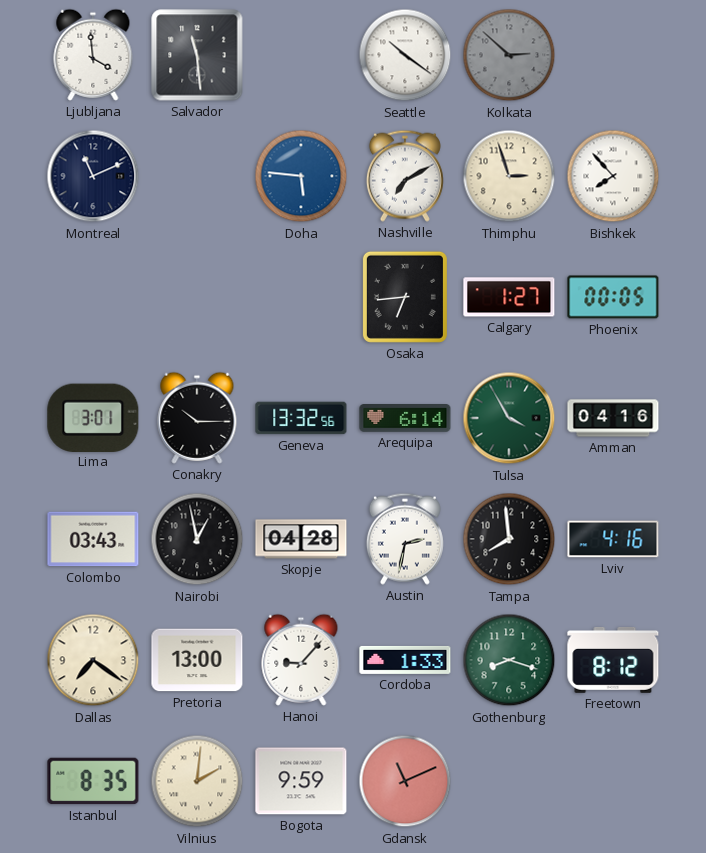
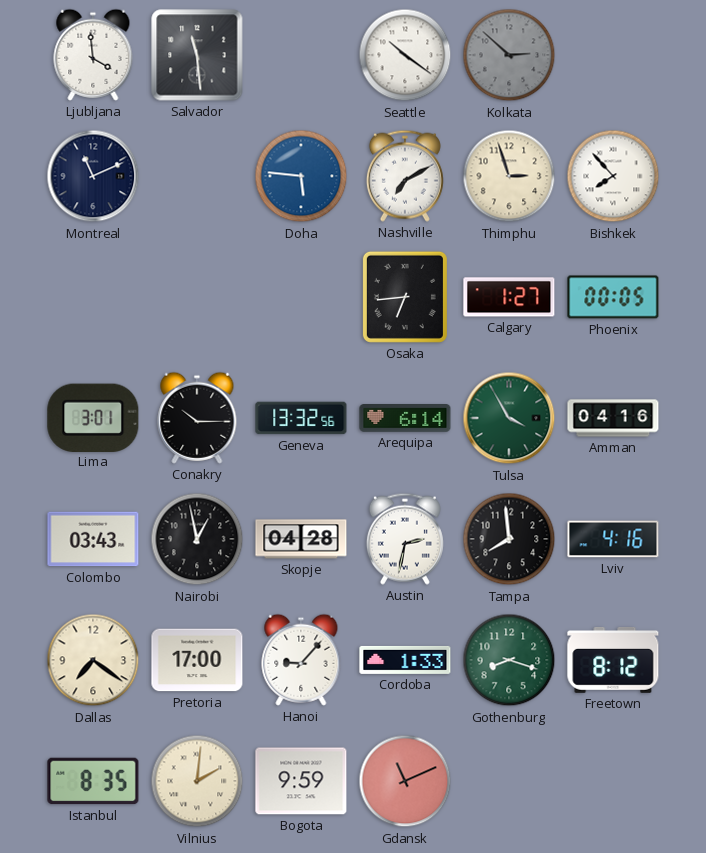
Pretoria: 13:00 -> 17:00
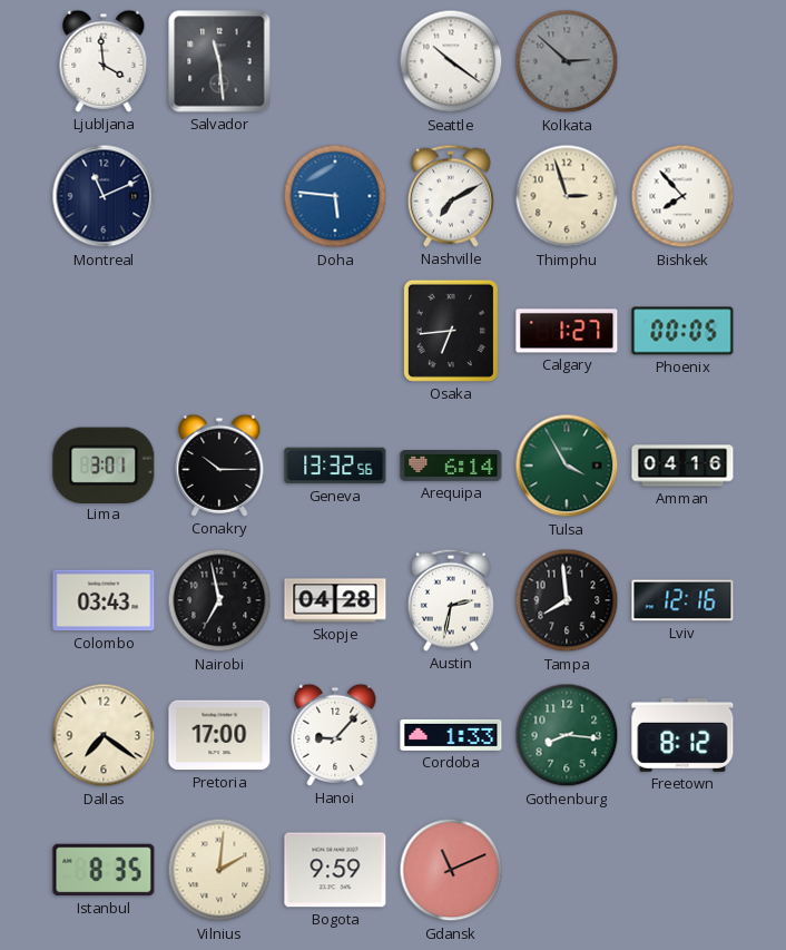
Nairobi: 12:58 -> 6:58
Lviv: 4:16 -> 12:16
Gothenburg: 8:18 -> 8:16
